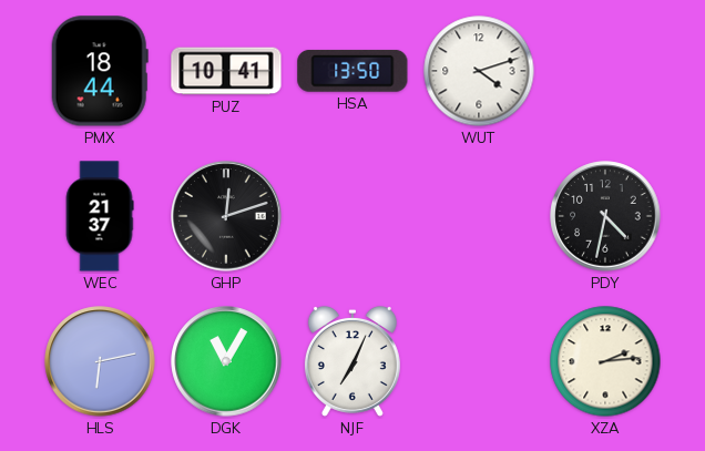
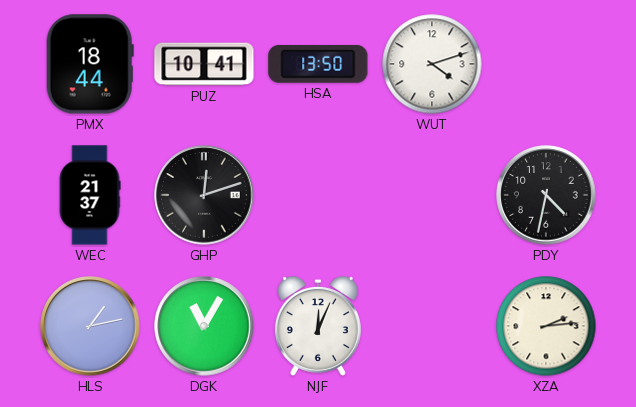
HLS: 6:13 -> 1:13
NJF: 7:04 -> 12:04
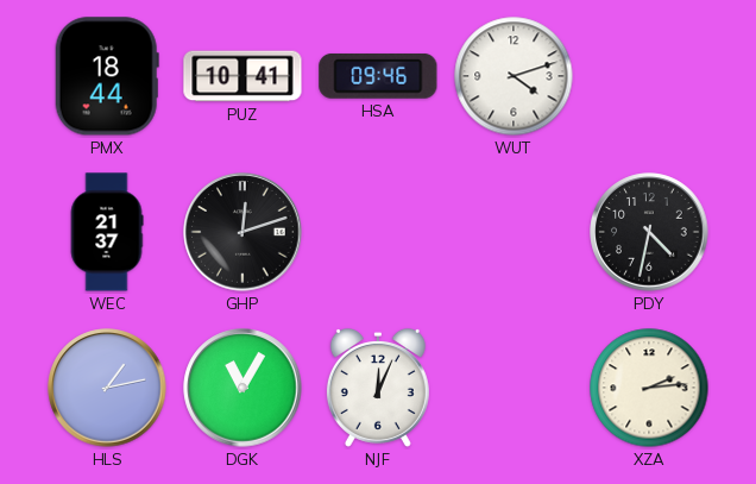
HSA: 13:50 -> 09:46
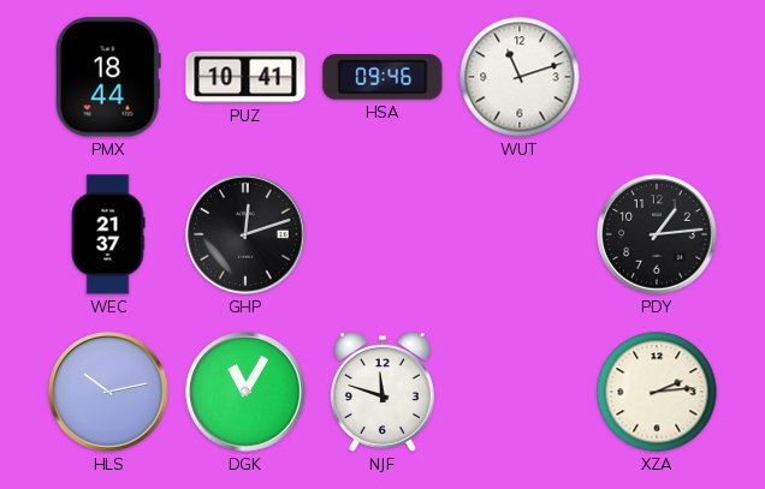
WUT: 4:12 -> 11:12
PDY: 4:32 -> 1:14
HLS: 1:13 -> 10:13
NJF: 12:04 -> 11:48
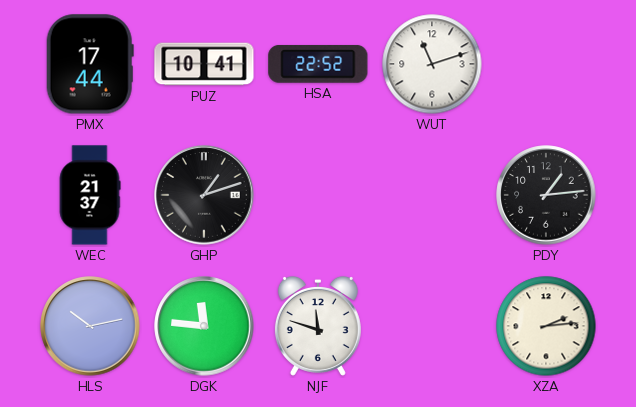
PMX: 18:44 -> 17:44
HSA: 09:46 -> 22:52
GHP: 12:12 -> 1:12
DGK: 11:05 -> 11:46
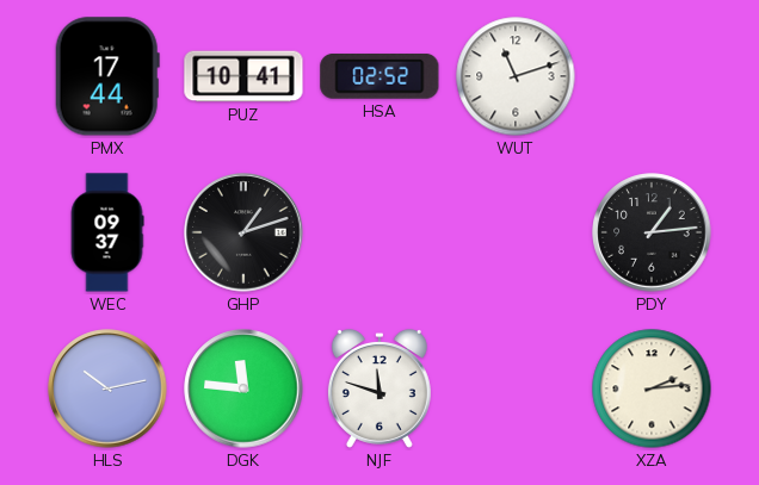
HSA: 22:52 -> 02:52
WEC: 21:37 -> 09:37
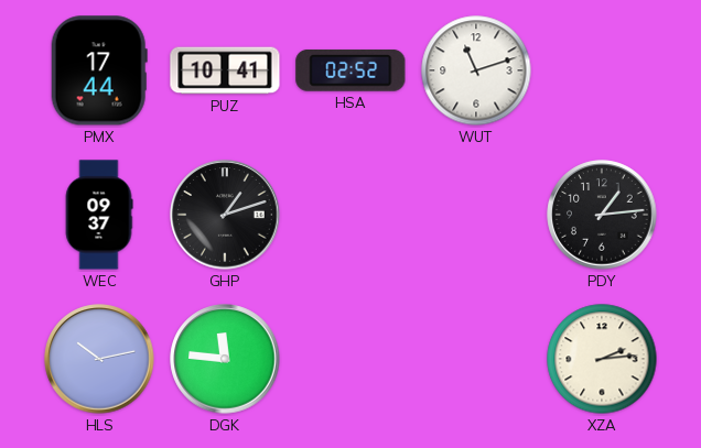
NJF: 11:48 -> none
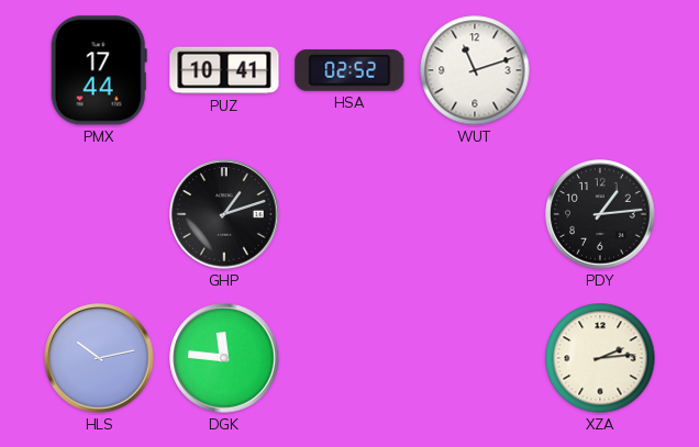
WEC: 09:37 -> none
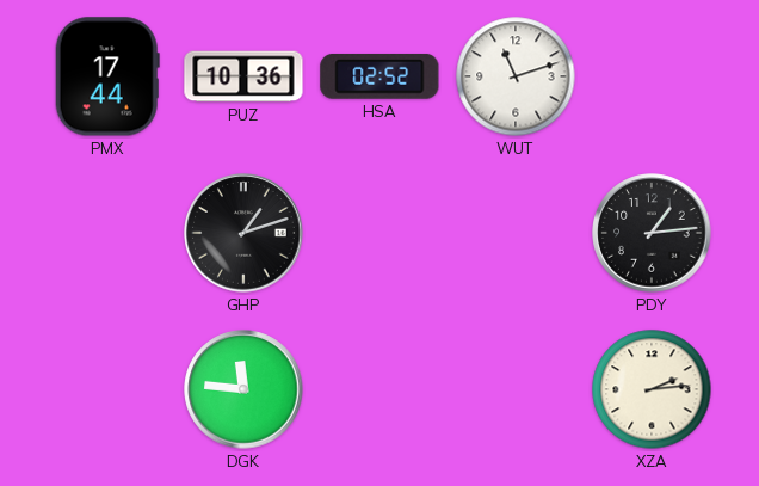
PUZ: 10:41 -> 10:36
HLS: 10:13 -> none
